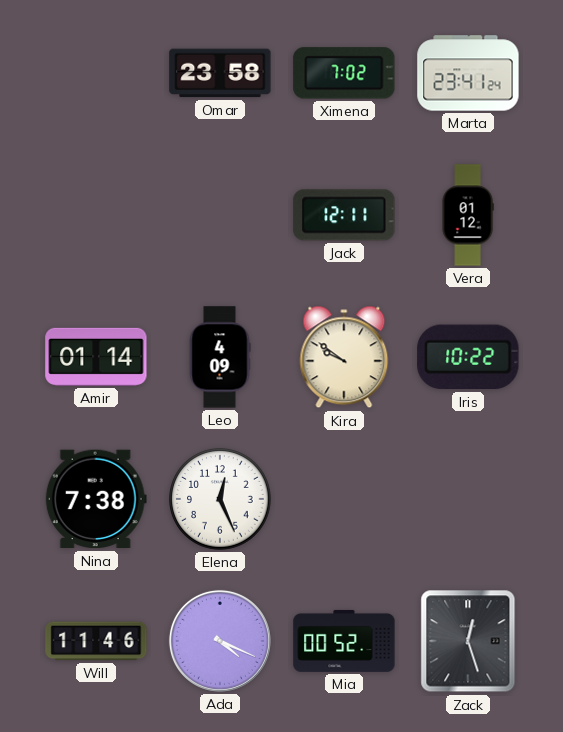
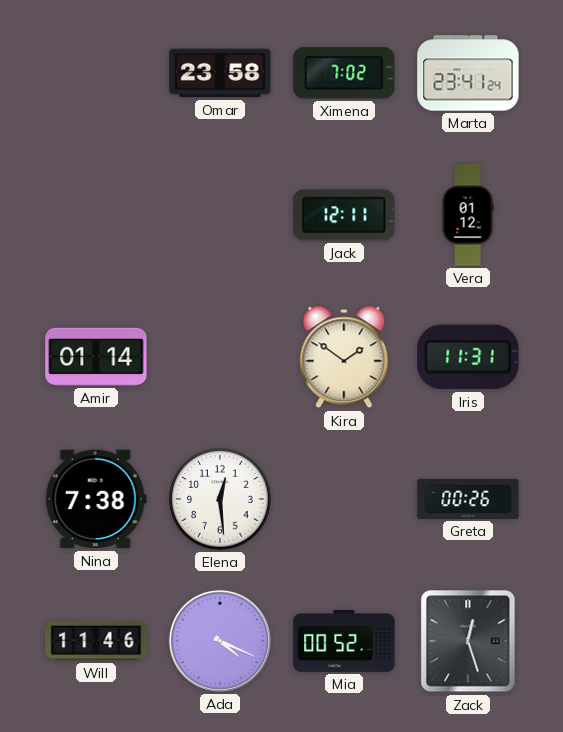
Leo: 4:09 -> none
Kira: 9:51 -> 1:51
Iris: 10:22 -> 11:31
Elena: 12:26 -> 12:29
Greta: none -> 00:26
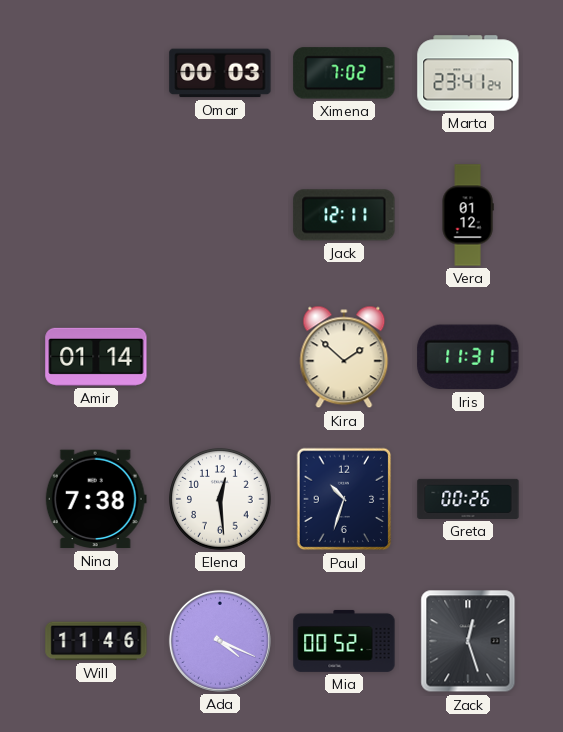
Omar: 23:58 -> 00:03
Kira: 1:51 -> 1:52
Paul: none -> 10:33
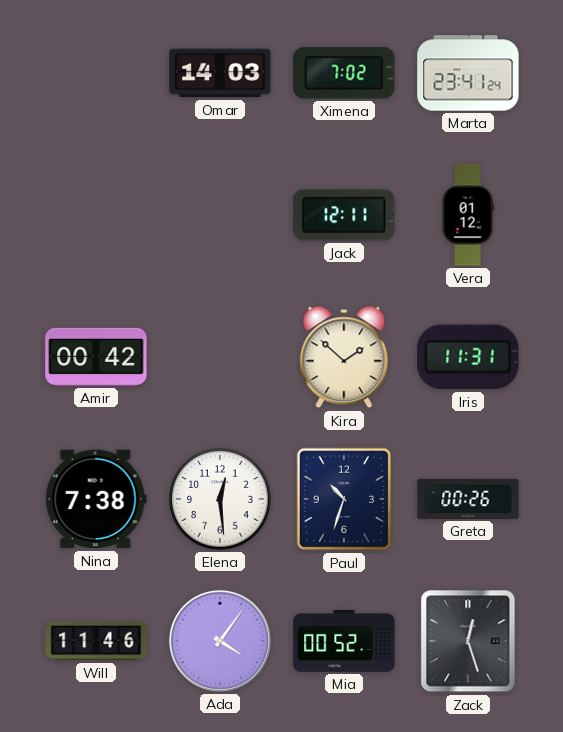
Omar: 00:03 -> 14:03
Amir: 01:14 -> 00:42
Ada: 4:19 -> 4:06
